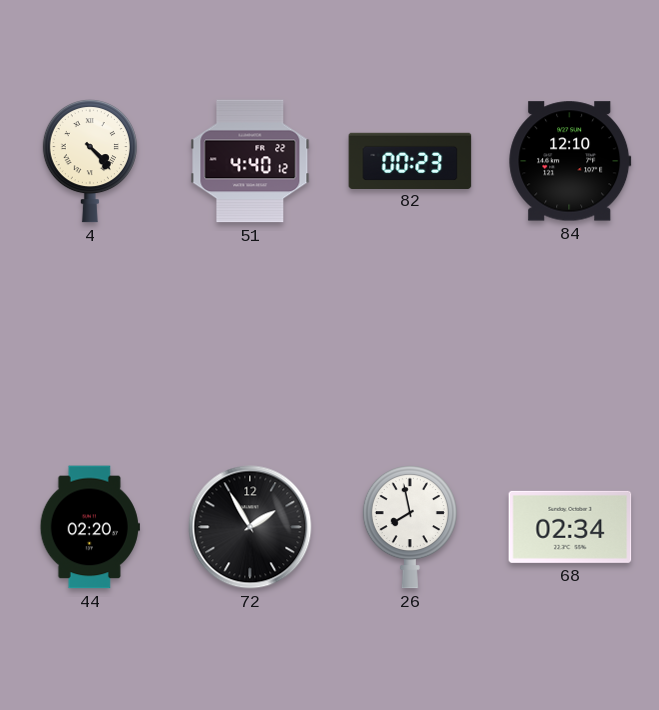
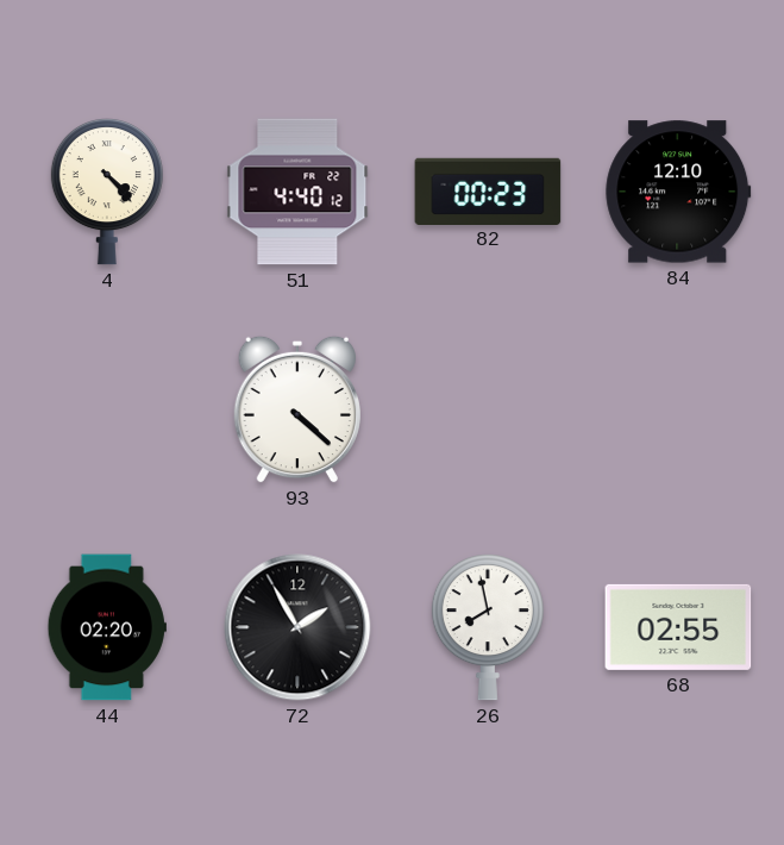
93: none -> 4:22
68: 02:34 -> 02:55
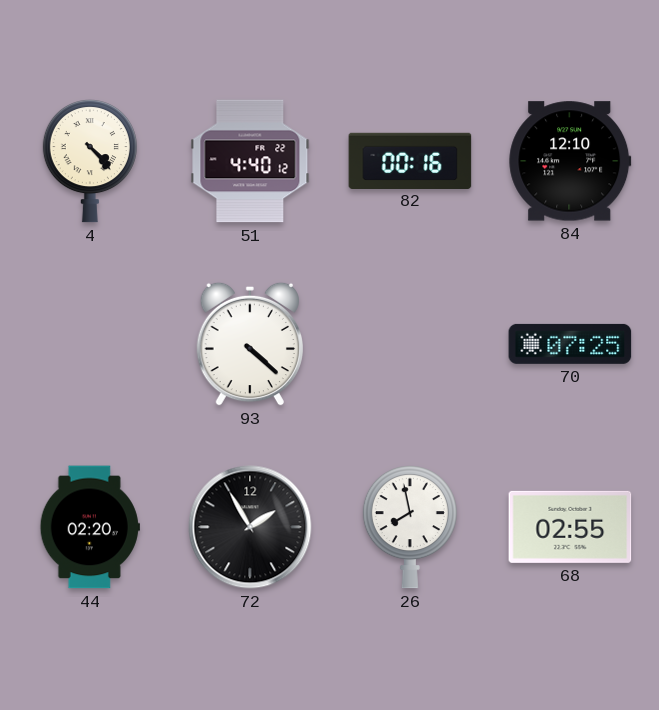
82: 00:23 -> 00:16
70: none -> 07:25
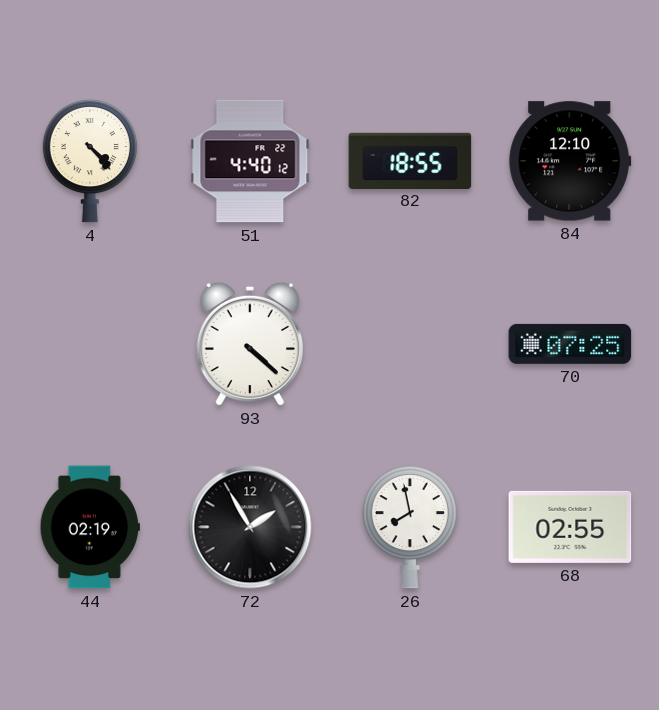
82: 00:16 -> 18:55
44: 02:20 -> 02:19
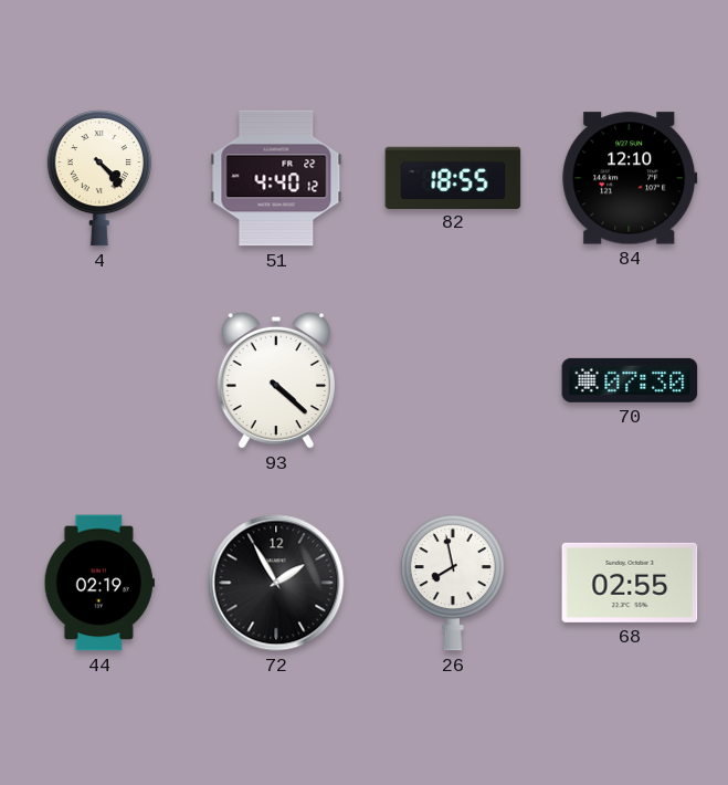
70: 07:25 -> 07:30
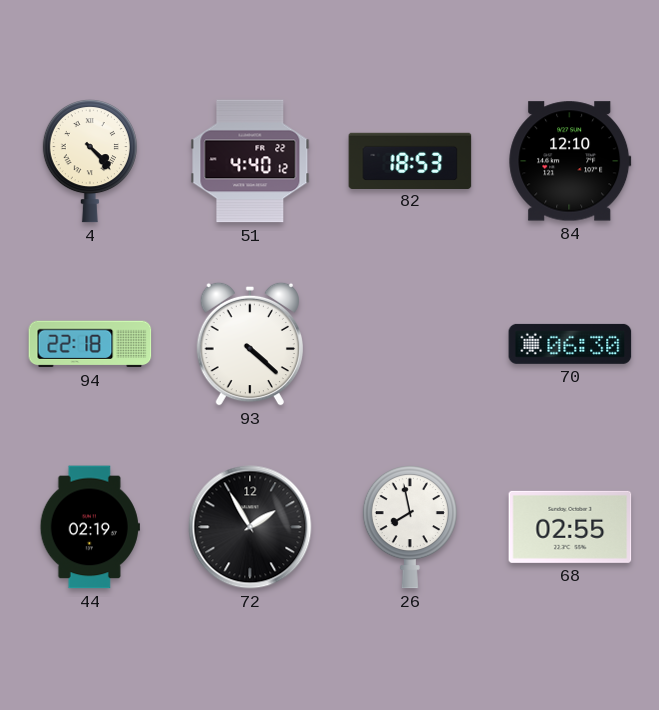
82: 18:55 -> 18:53
94: none -> 22:18
70: 07:30 -> 06:30
